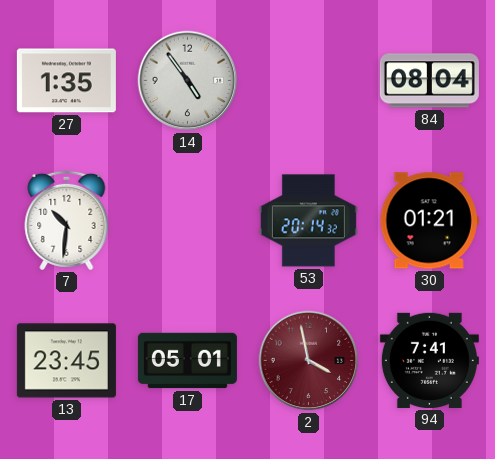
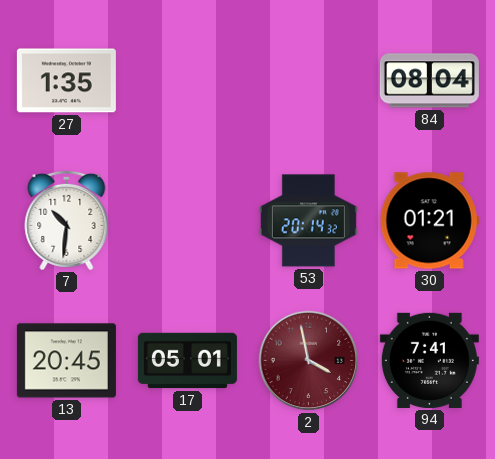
14: 4:54 -> none
13: 23:45 -> 20:45
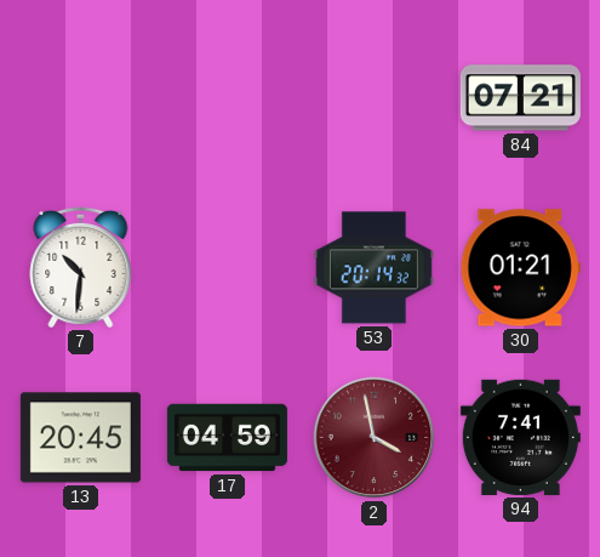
27: 1:35 -> none
84: 08:04 -> 07:21
17: 05:01 -> 04:59
